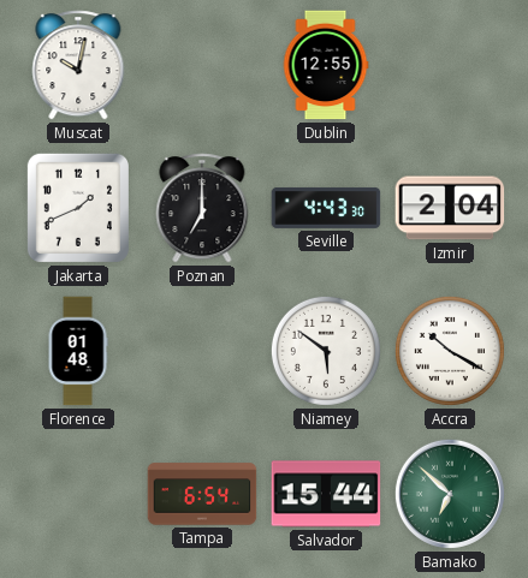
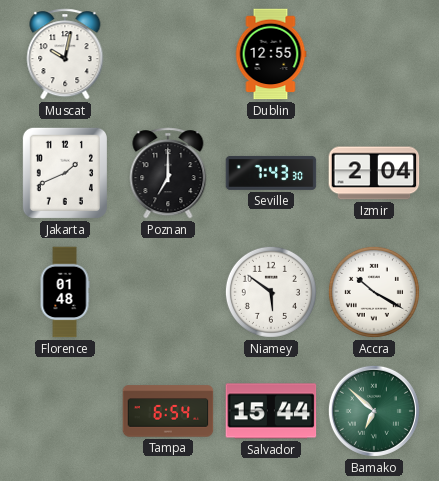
Seville: 4:43 -> 7:43
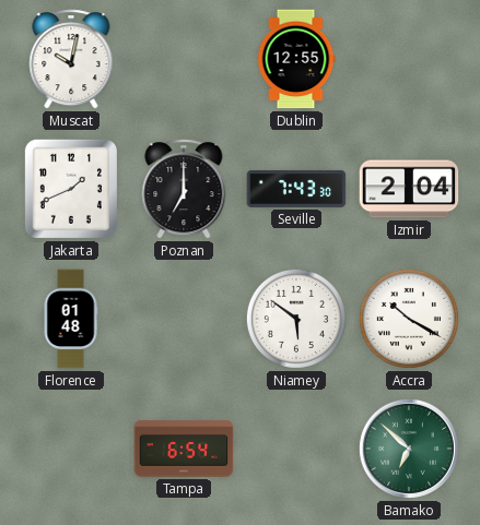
Salvador: 15:44 -> none
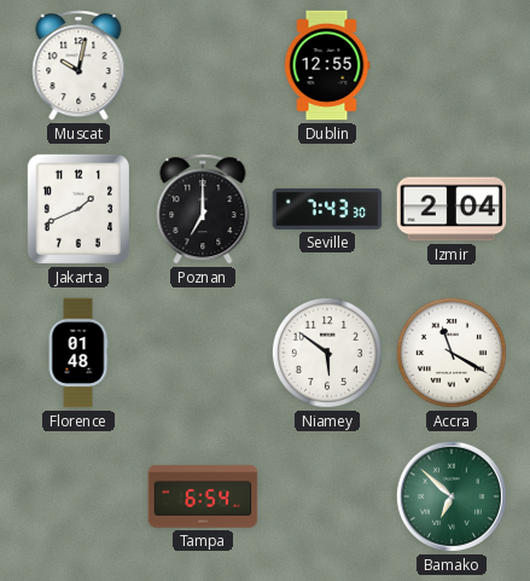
Accra: 10:20 -> 11:20
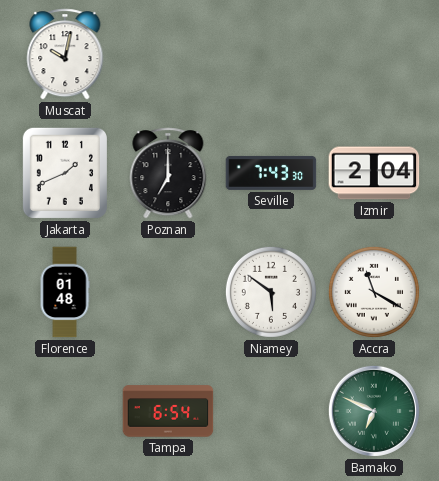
Dublin: 12:55 -> none
Bamako: 6:52 -> 6:49
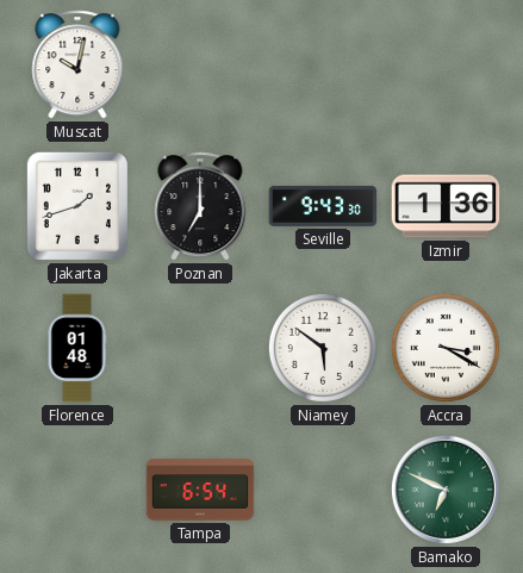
Jakarta: 1:41 -> 1:42
Seville: 7:43 -> 9:43
Izmir: 2:04 -> 1:36
Accra: 11:20 -> 3:20
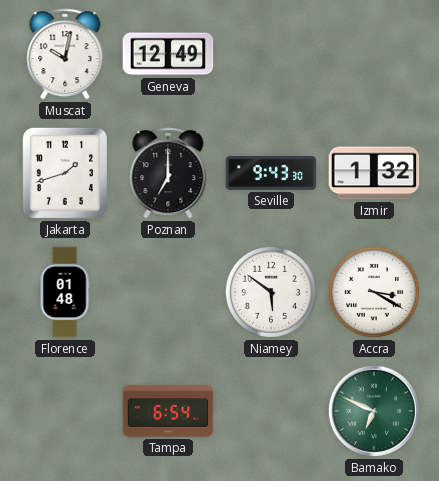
Geneva: none -> 12:49
Izmir: 1:36 -> 1:32
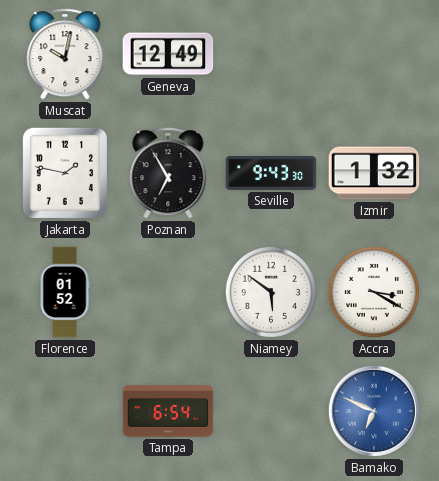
Jakarta: 1:42 -> 1:47
Poznan: 7:00 -> 6:55
Florence: 01:48 -> 01:52
Bamako dial: green -> blue
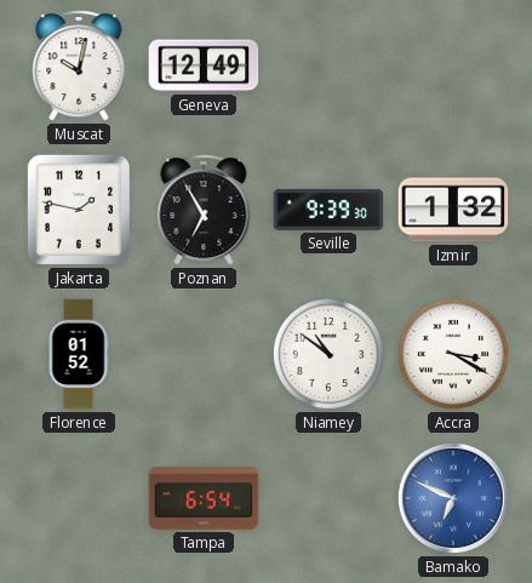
Seville: 9:43 -> 9:39
Niamey: 5:51 -> 10:51
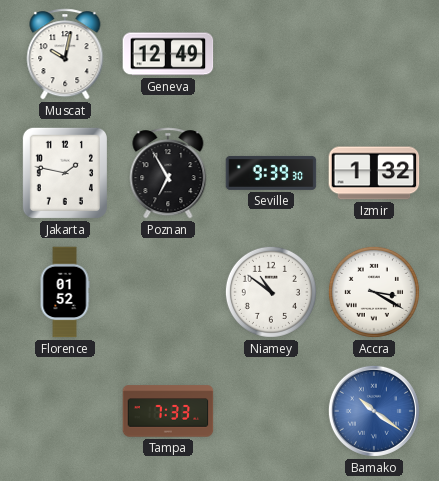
Tampa: 6:54 -> 7:33
Bamako: 6:49 -> 10:21
